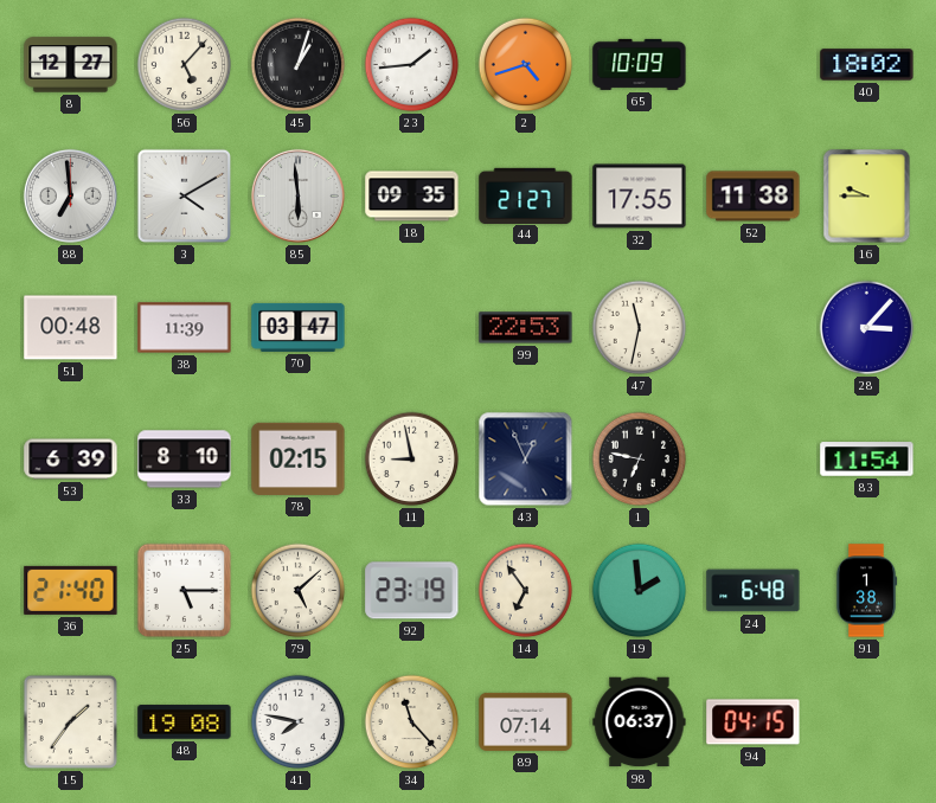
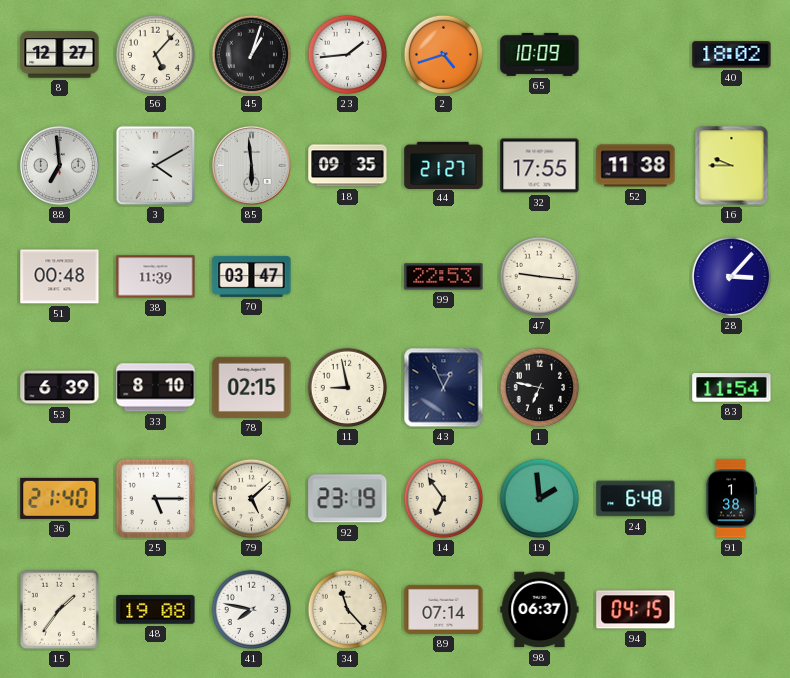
47: 11:32 -> 9:16
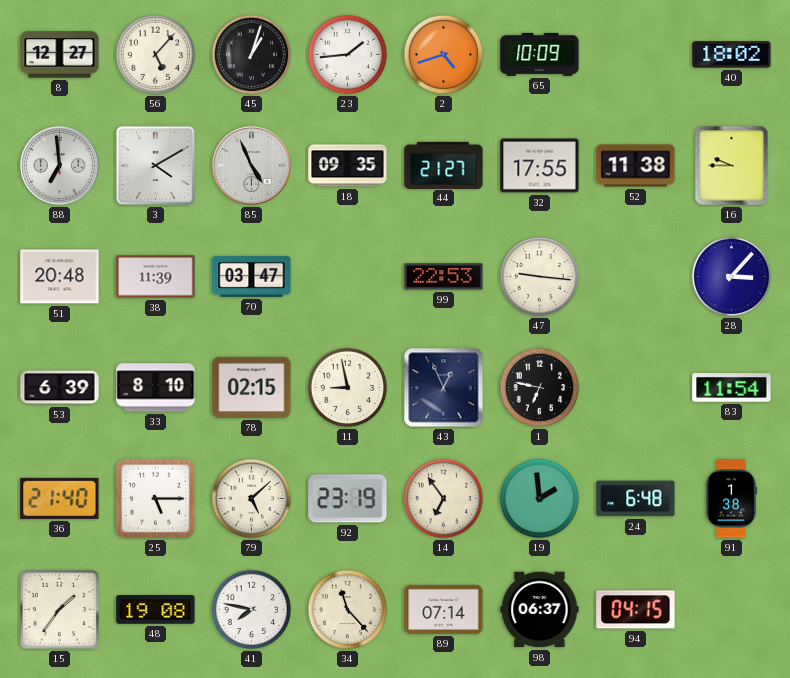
85: 5:59 -> 4:56
51: 00:48 -> 20:48
